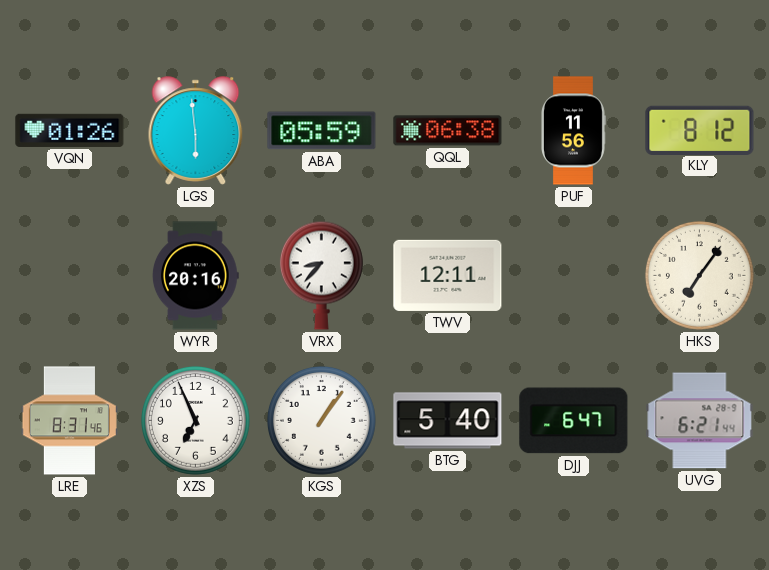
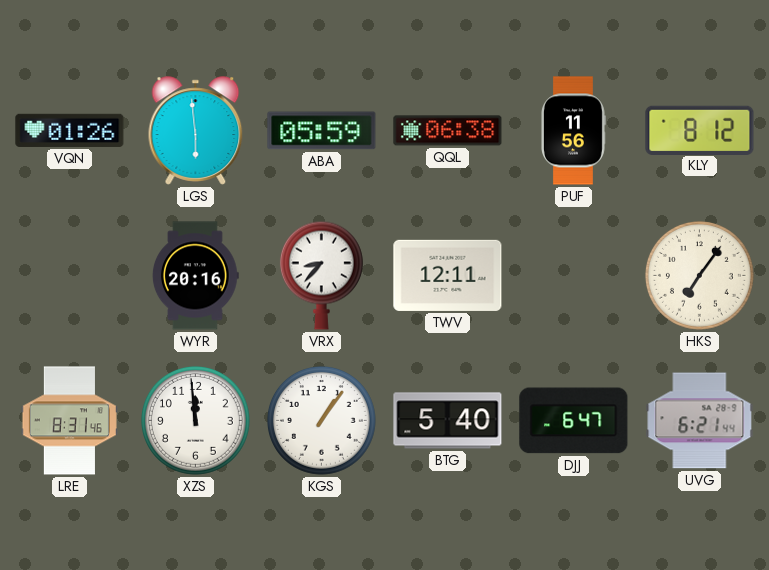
XZS: 6:56 -> 11:59
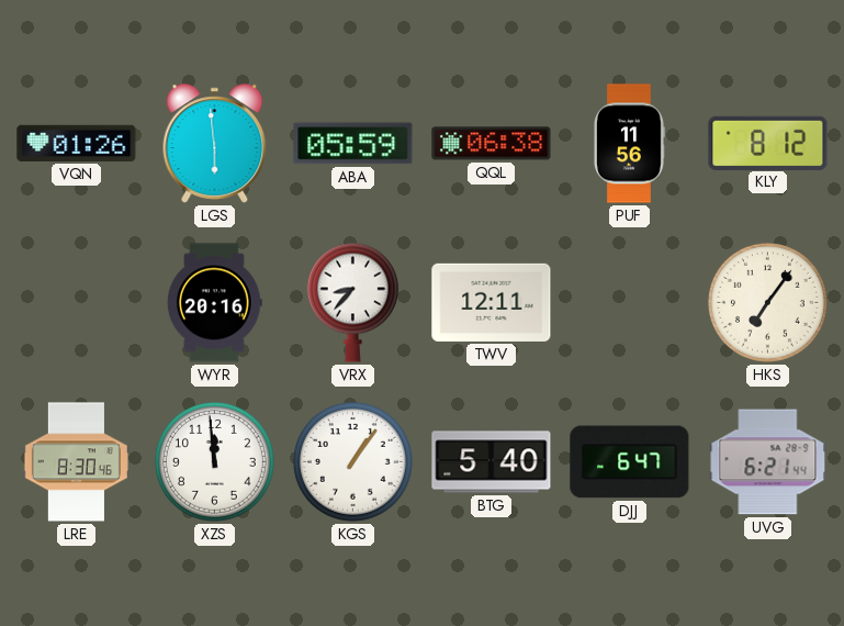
LRE: 8:31 -> 8:30
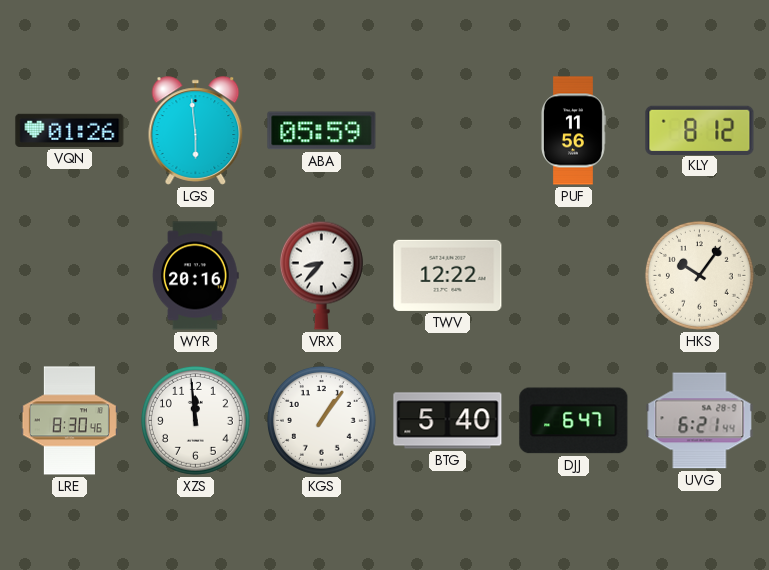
QQL: 06:38 -> none
TWV: 12:11 -> 12:22
HKS: 7:06 -> 10:06
